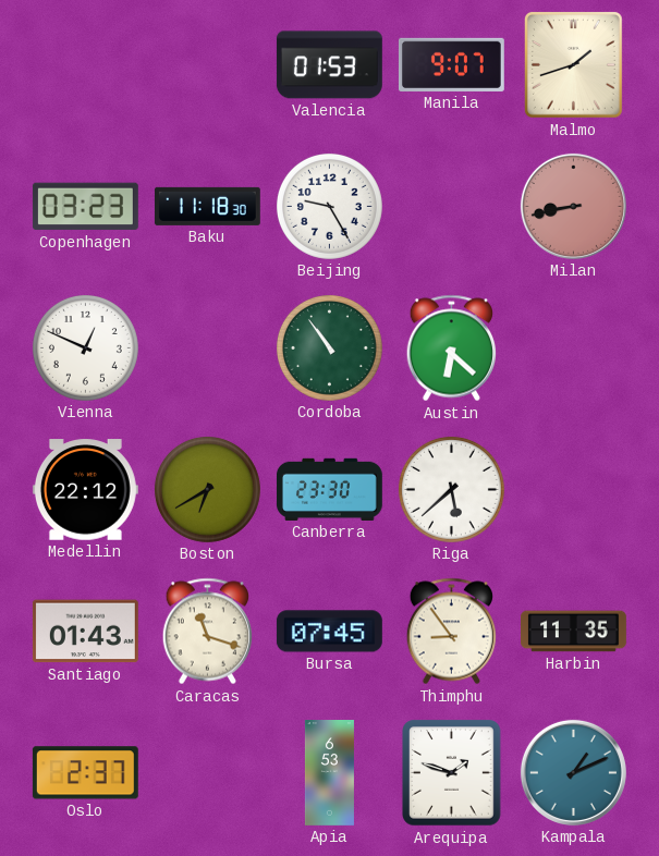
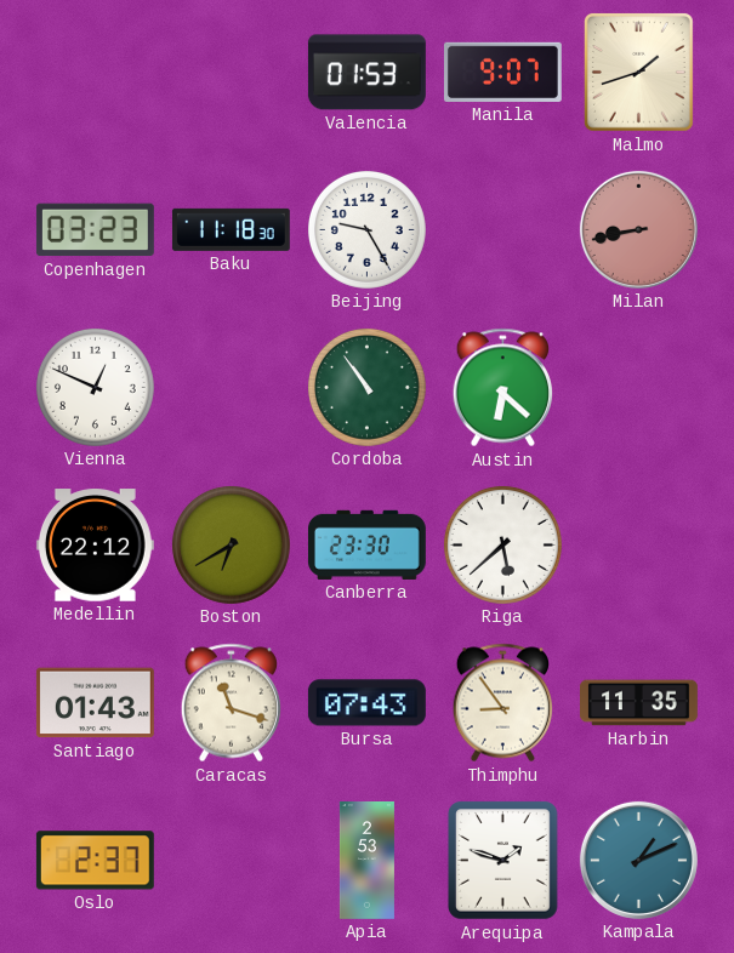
Bursa: 07:45 -> 07:43
Apia: 6:53 -> 2:53
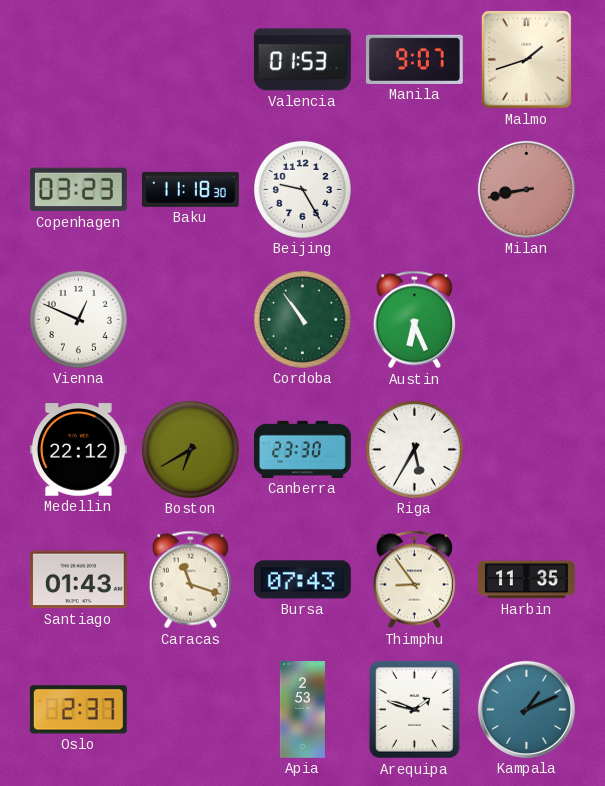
Austin: 6:22 -> 6:26
Riga: 5:38 -> 5:35
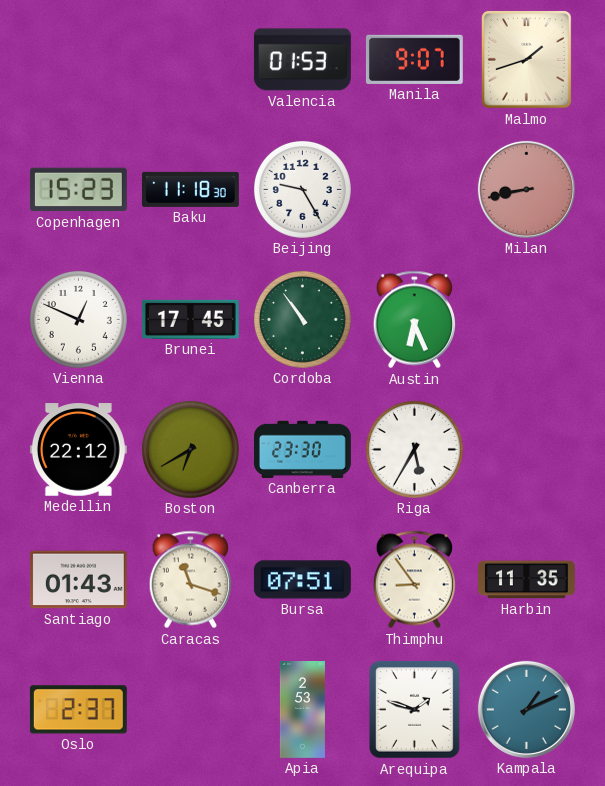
Copenhagen: 03:23 -> 15:23
Brunei: none -> 17:45
Bursa: 07:43 -> 07:51
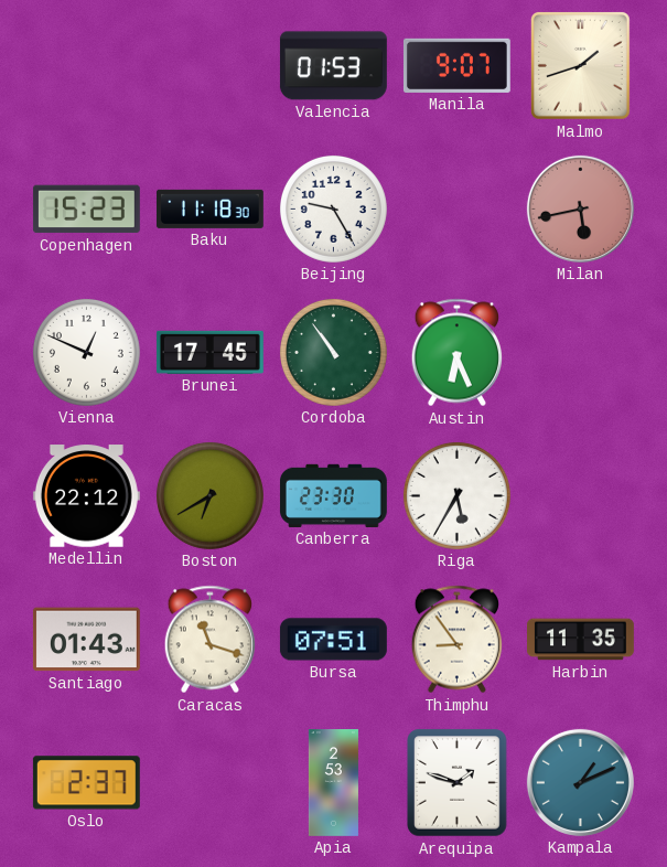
Milan: 8:43 -> 5:43
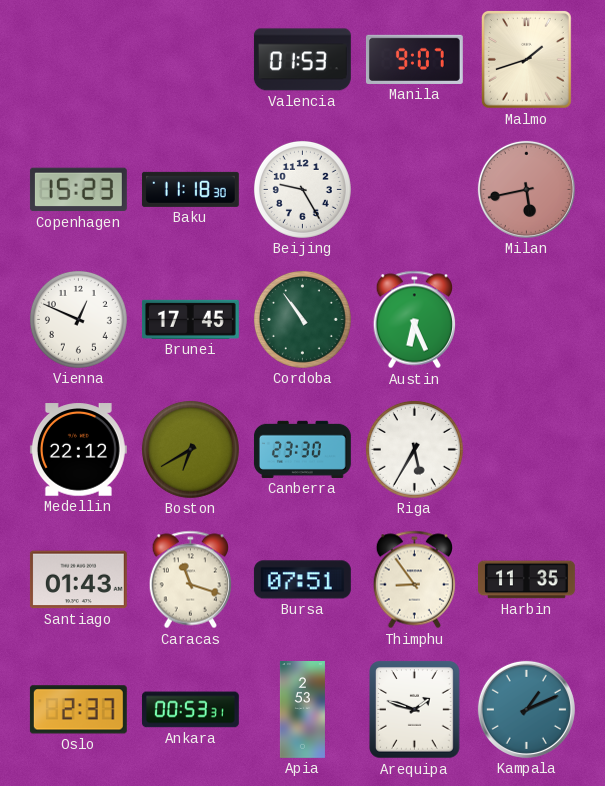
Ankara: none -> 00:53
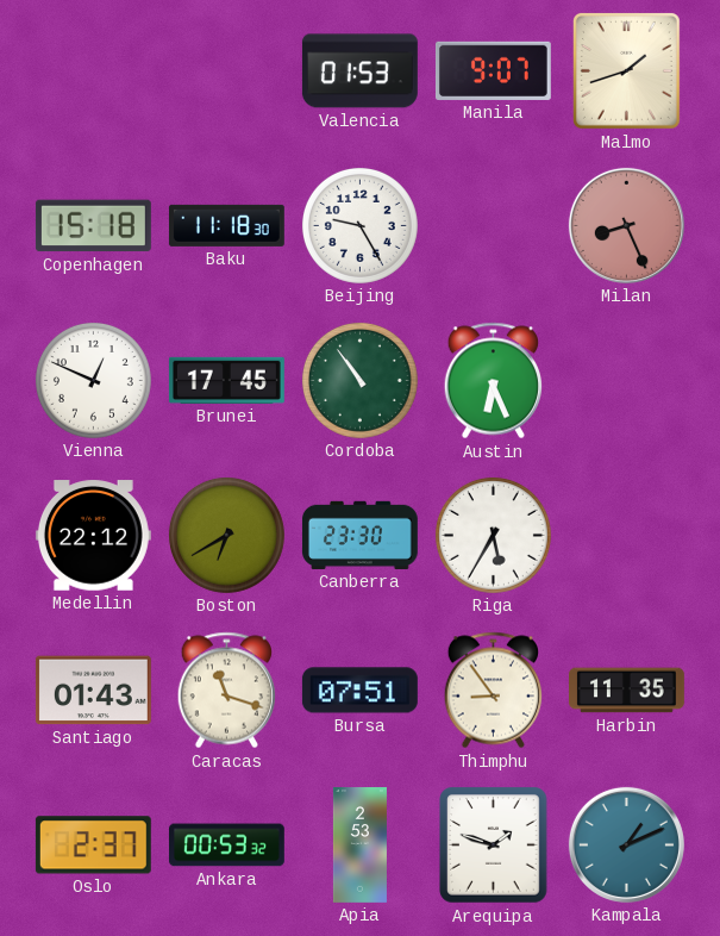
Copenhagen: 15:23 -> 15:18
Milan: 5:43 -> 8:26
Ankara: 00:53:31 -> 00:53:32
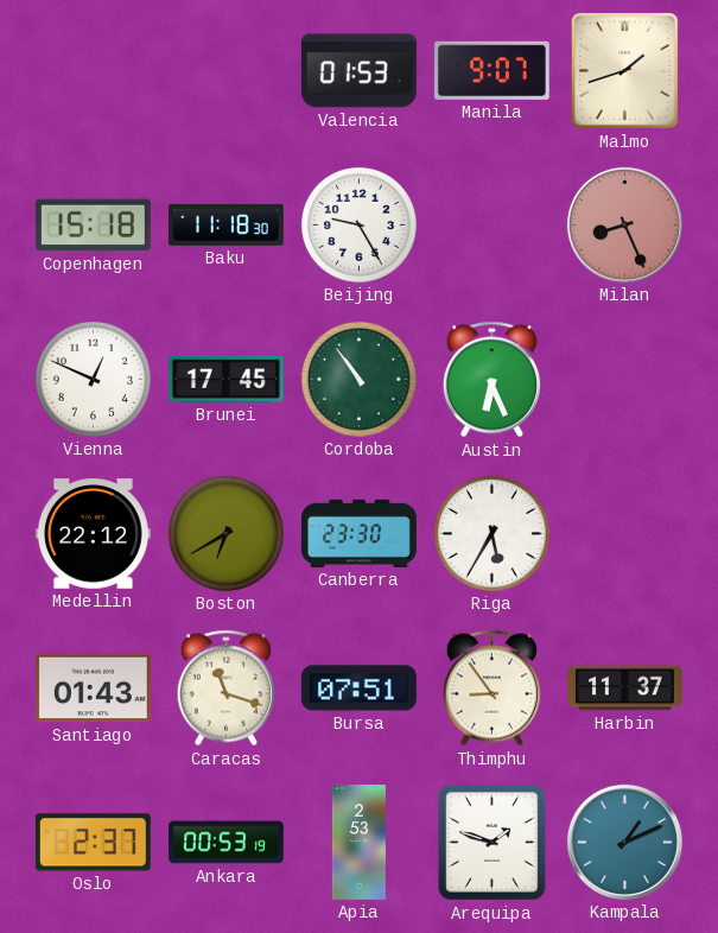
Harbin: 11:35 -> 11:37
Ankara: 00:53:32 -> 00:53:19
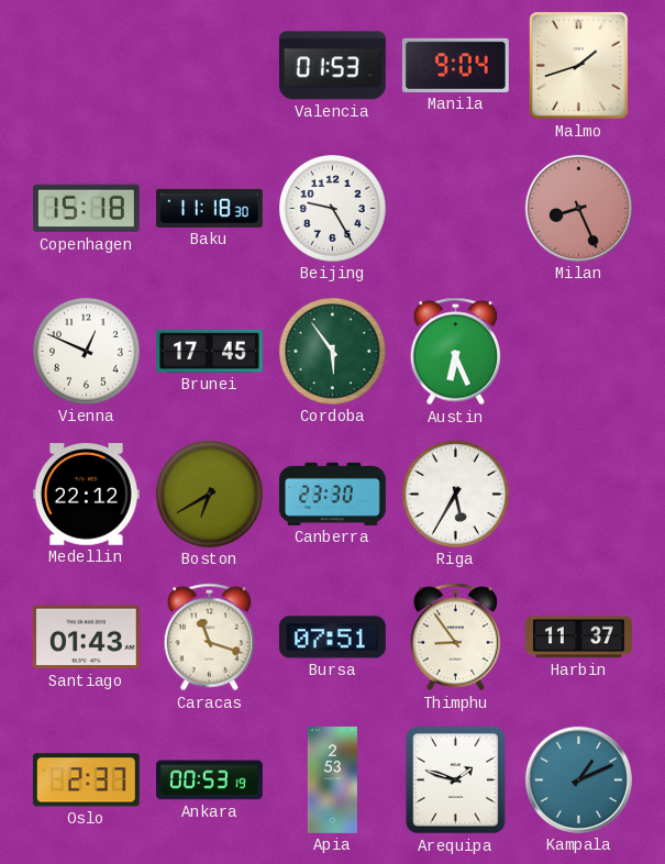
Manila: 9:07 -> 9:04
Cordoba: 10:54 -> 5:54
